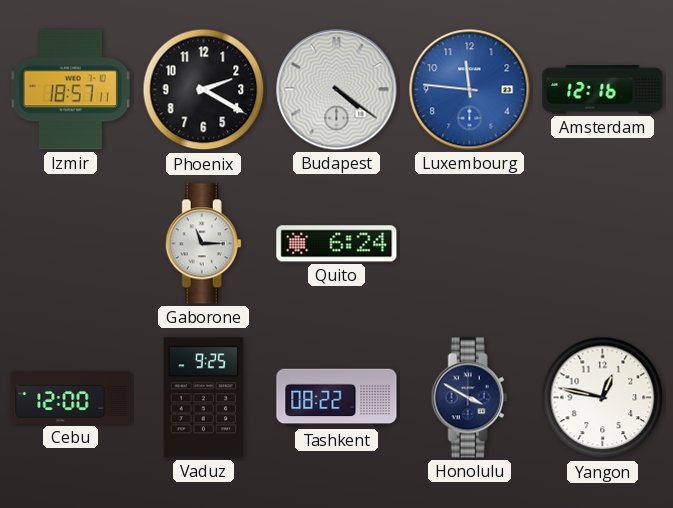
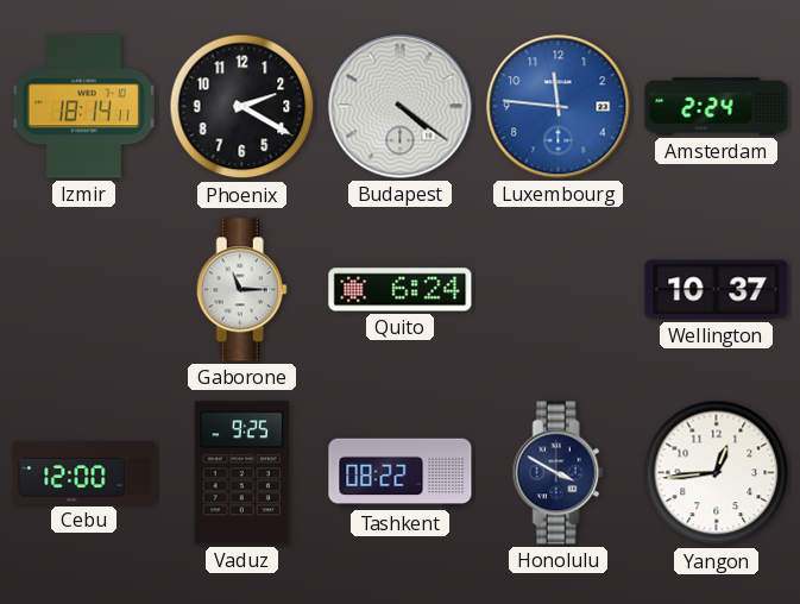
Izmir: 18:57 -> 18:14
Amsterdam: 12:16 -> 2:24
Wellington: none -> 10:37
Yangon: 12:47 -> 12:44
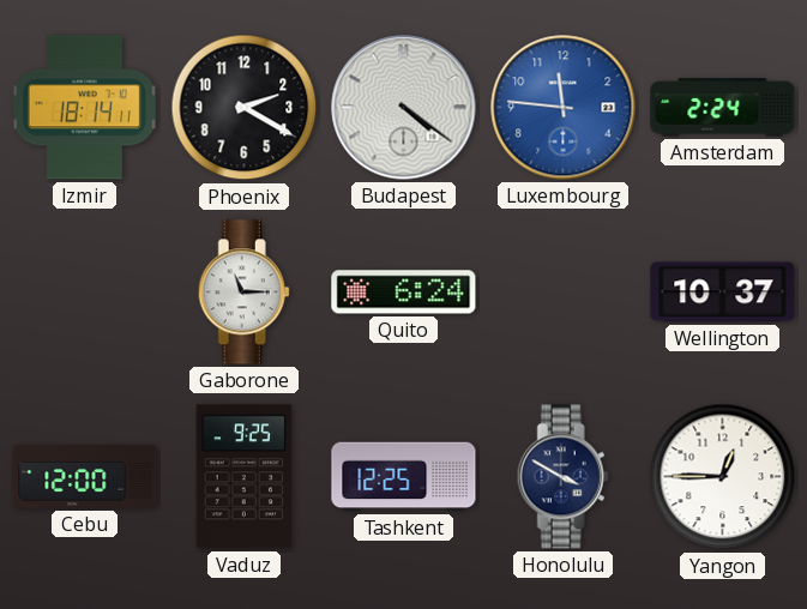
Tashkent: 08:22 -> 12:25
Yangon: 12:44 -> 12:45
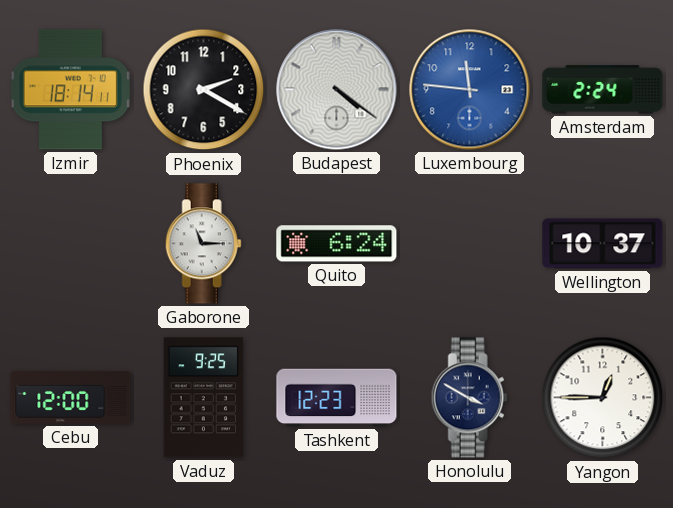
Tashkent: 12:25 -> 12:23
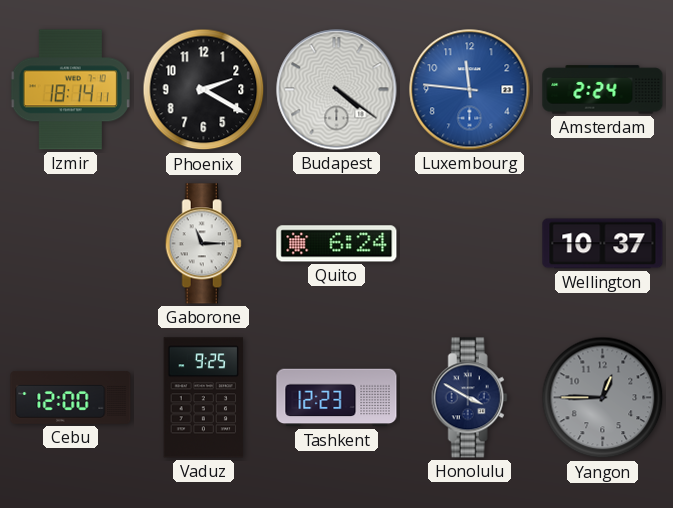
Yangon dial: white -> grey
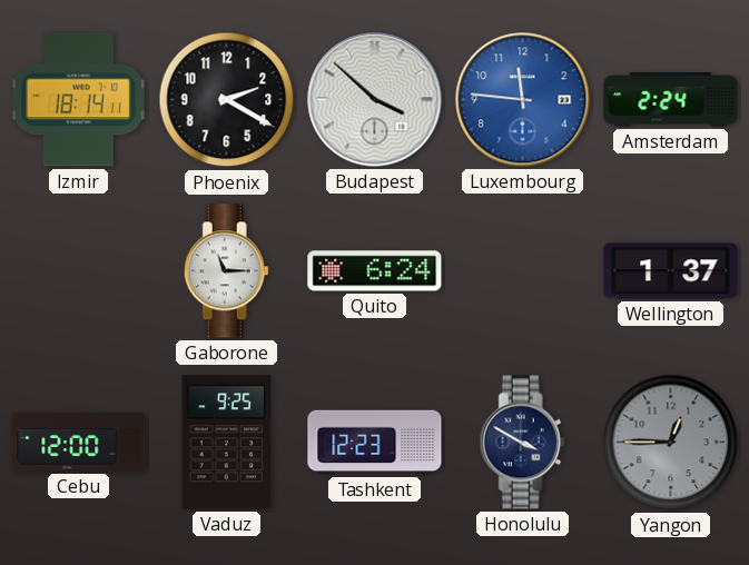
Budapest: 4:21 -> 3:52
Wellington: 10:37 -> 1:37
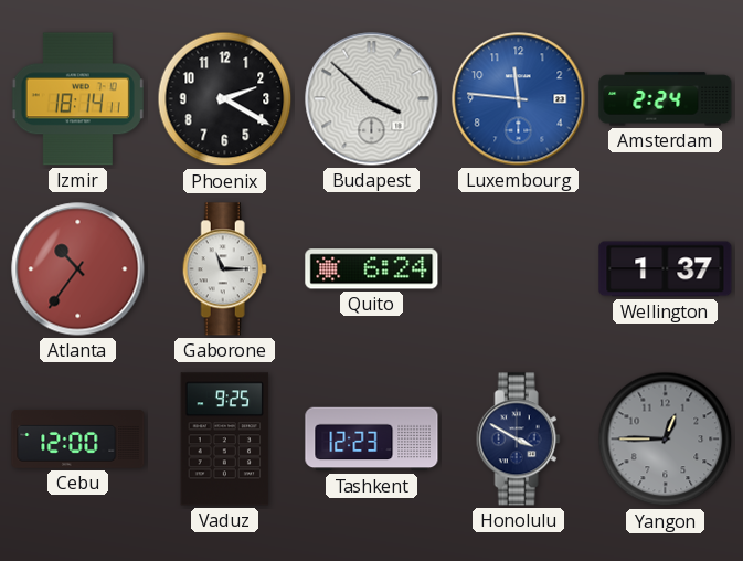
Atlanta: none -> 10:36
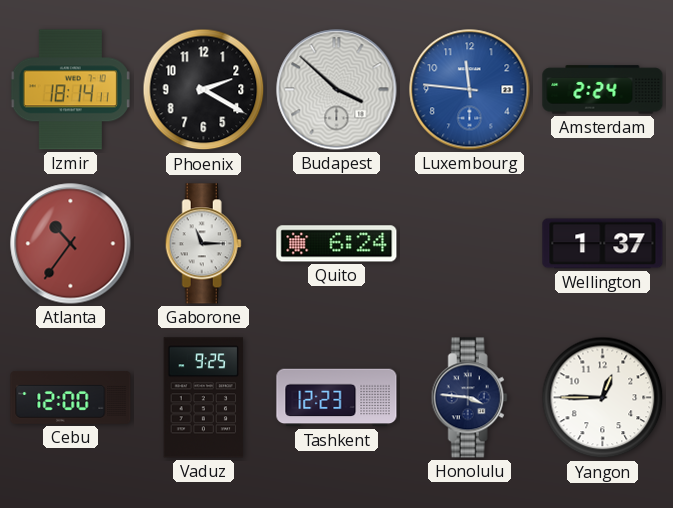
Honolulu: 3:50 -> 3:46
Yangon dial: grey -> white
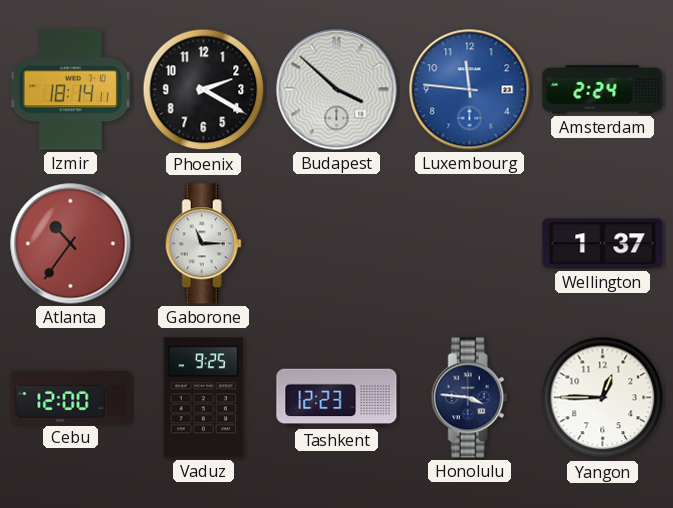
Quito: 6:24 -> none
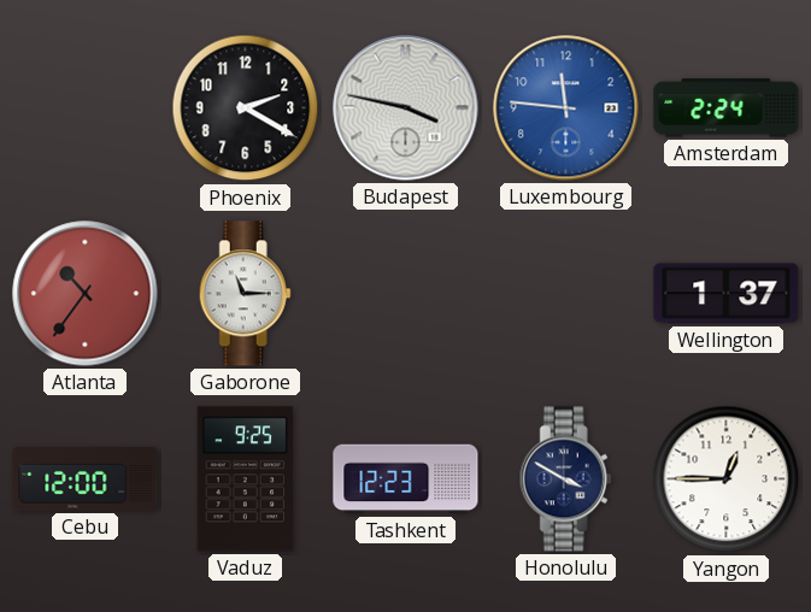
Izmir: 18:14 -> none
Budapest: 3:52 -> 3:47
Honolulu: 3:46 -> 3:50
